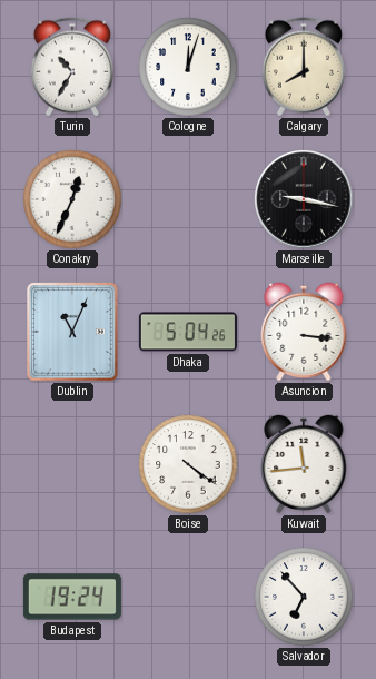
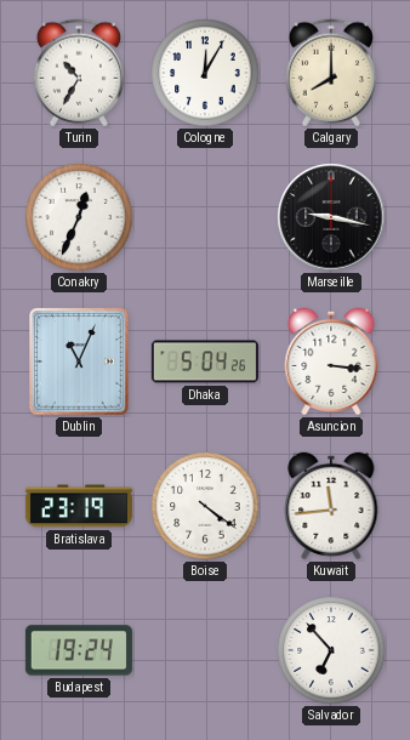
Cologne: 12:03 -> 12:05
Bratislava: none -> 23:19
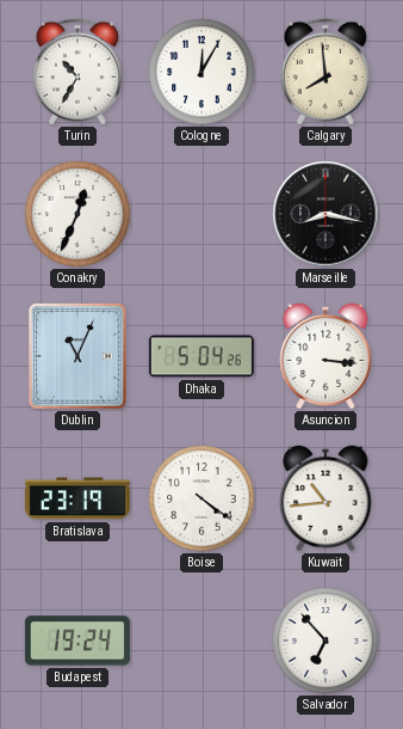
Calgary: 8:00 -> 7:59
Marseille: 9:17 -> 8:17
Kuwait: 11:44 -> 10:44
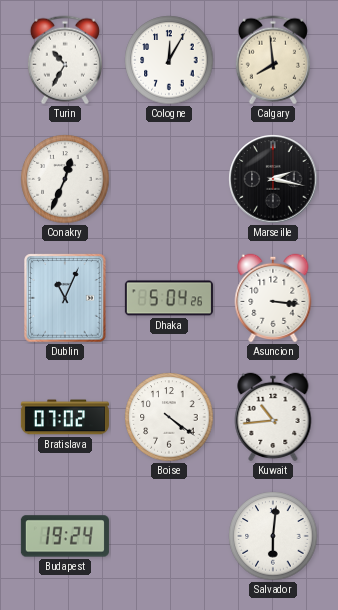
Marseille: 8:17 -> 2:17
Bratislava: 23:19 -> 07:02
Salvador: 6:53 -> 6:01
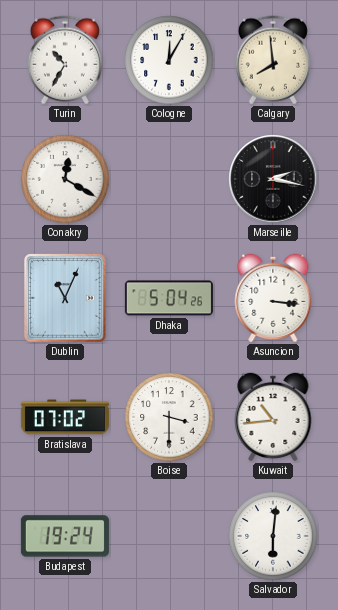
Conakry: 12:34 -> 12:20
Boise: 4:21 -> 3:30
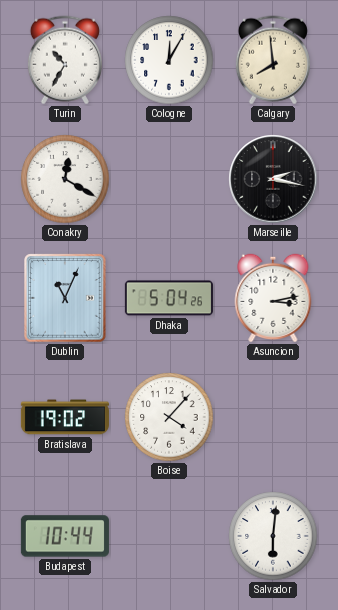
Asuncion: 3:16 -> 3:13
Bratislava: 07:02 -> 19:02
Boise: 3:30 -> 4:07
Kuwait: 10:44 -> none
Budapest: 19:24 -> 10:44
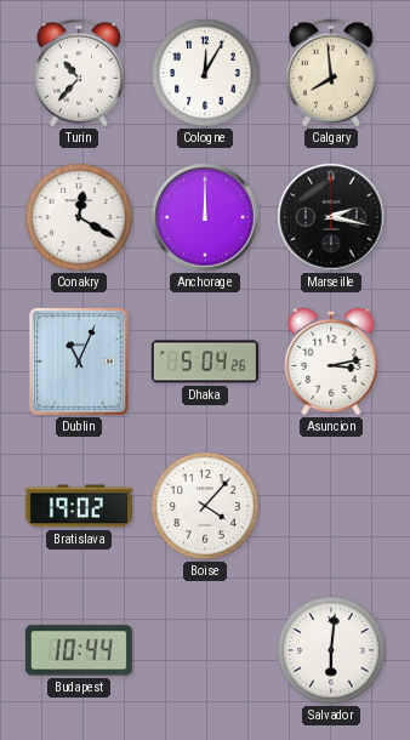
Turin: 10:35 -> 10:37
Anchorage: none -> 12:00
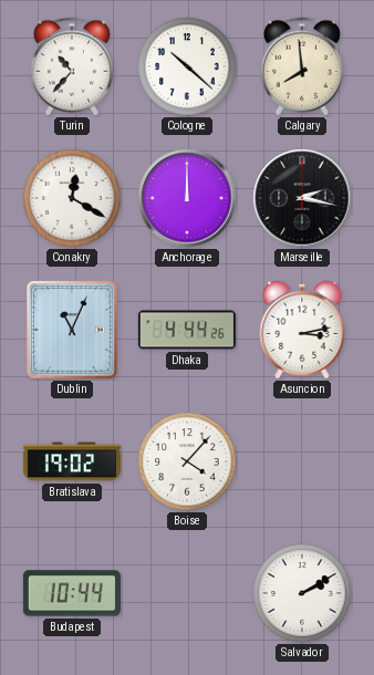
Cologne: 12:05 -> 10:22
Dhaka: 5:04 -> 4:44
Salvador: 6:01 -> 2:10
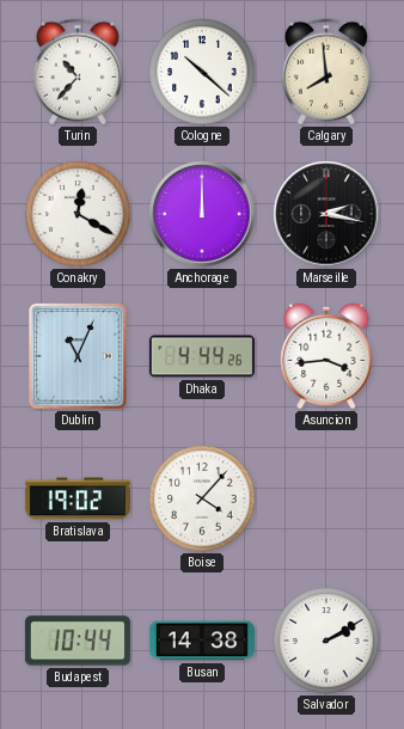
Asuncion: 3:13 -> 3:44
Busan: none -> 14:38
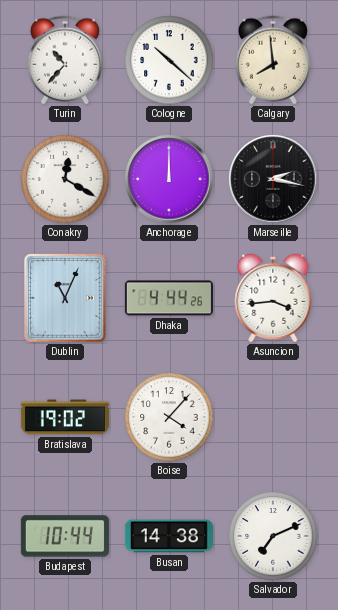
Salvador: 2:10 -> 7:11
